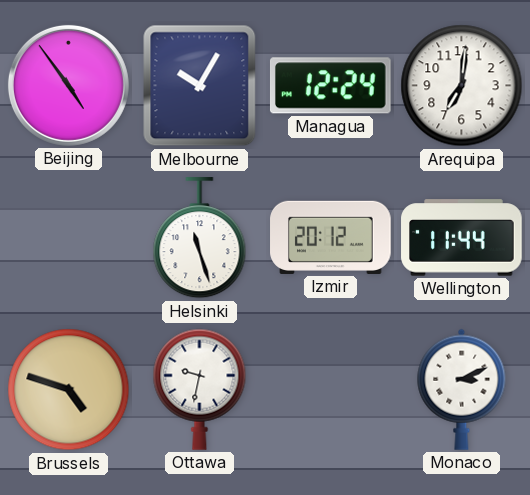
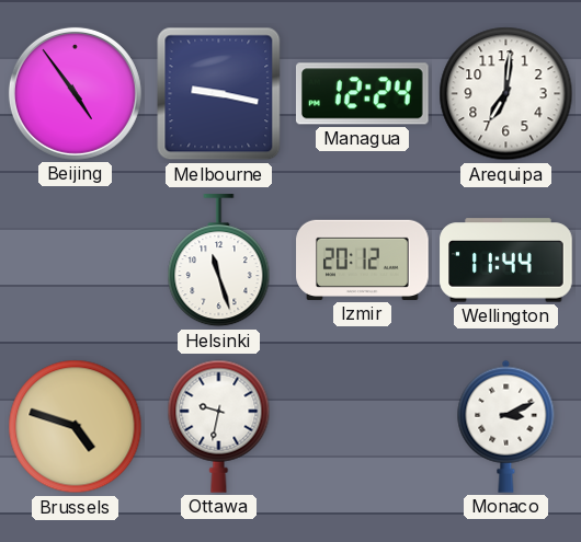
Melbourne: 10:05 -> 9:17
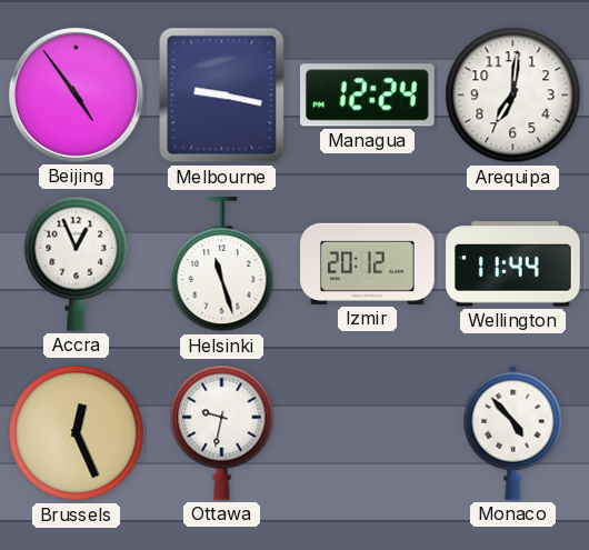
Accra: none -> 12:56
Brussels: 4:48 -> 12:26
Monaco: 3:11 -> 4:53
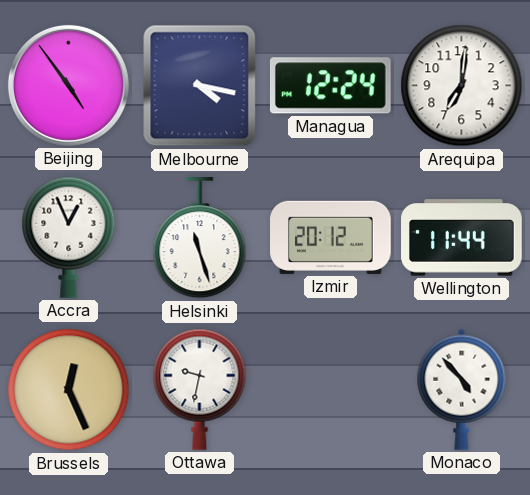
Melbourne: 9:17 -> 4:17
